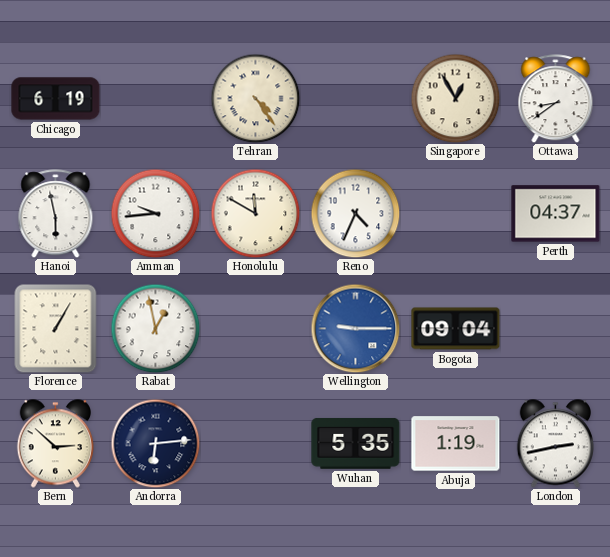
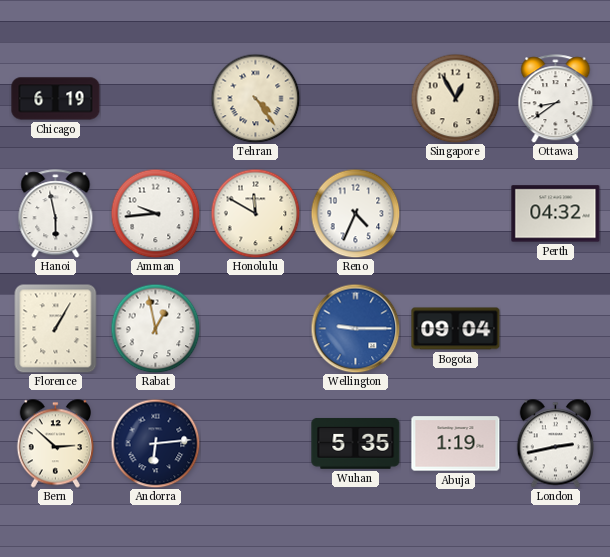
Perth: 04:37 -> 04:32
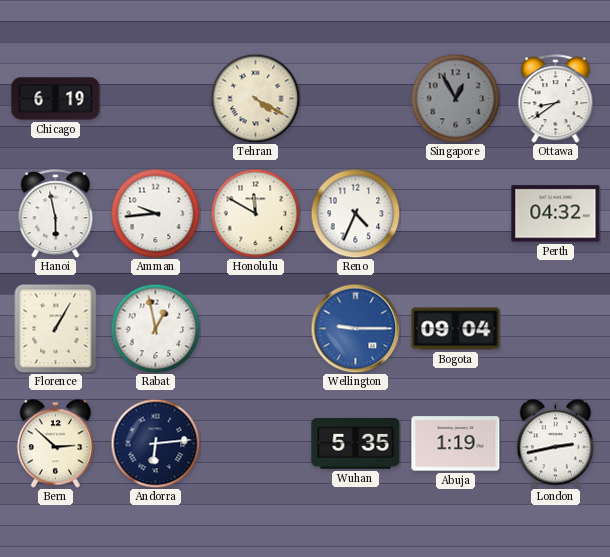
Tehran: 4:24 -> 4:20
Singapore dial: cream -> grey
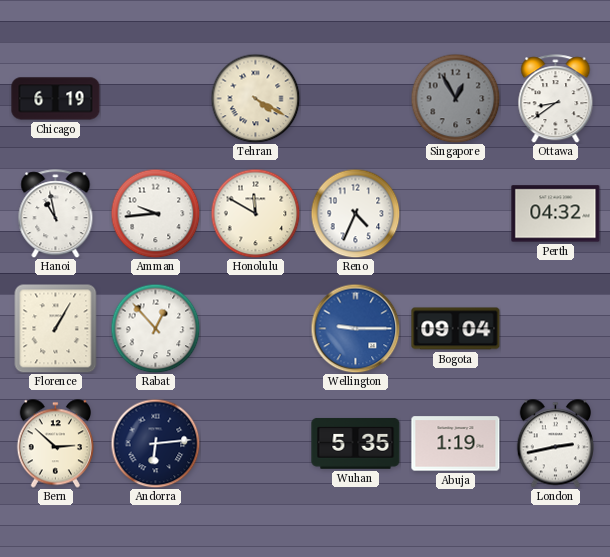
Hanoi: 5:58 -> 10:58
Rabat: 12:58 -> 12:53
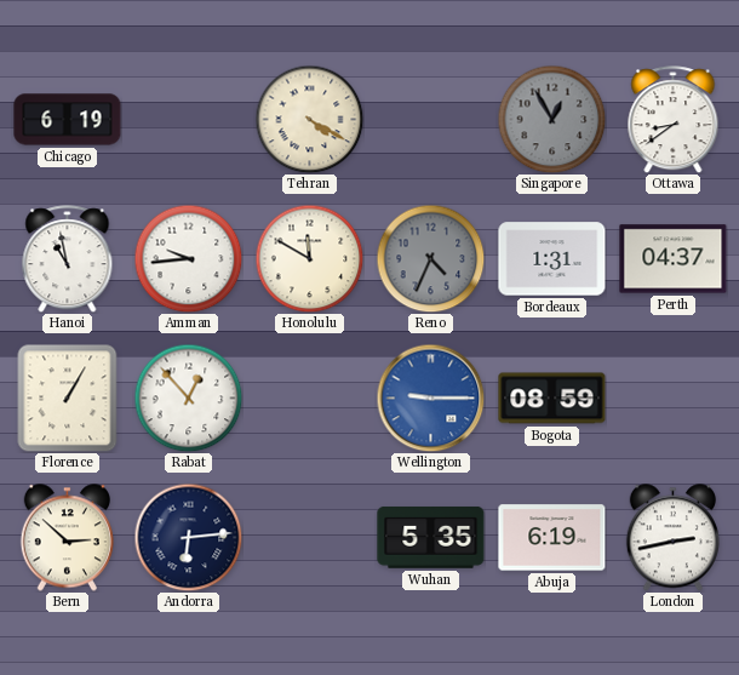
Reno dial: white -> grey
Bordeaux: none -> 1:31
Perth: 04:32 -> 04:37
Bogota: 09:04 -> 08:59
Abuja: 1:19 -> 6:19
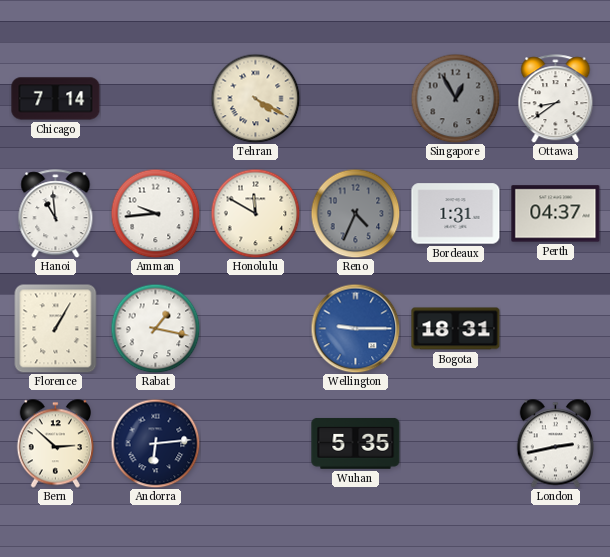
Chicago: 6:19 -> 7:14
Hanoi: 10:58 -> 10:59
Rabat: 12:53 -> 1:17
Bogota: 08:59 -> 18:31
Abuja: 6:19 -> none
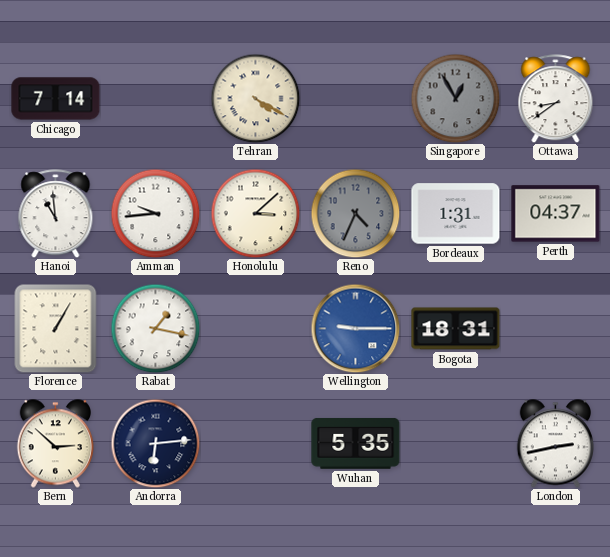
Honolulu: 11:50 -> 3:08
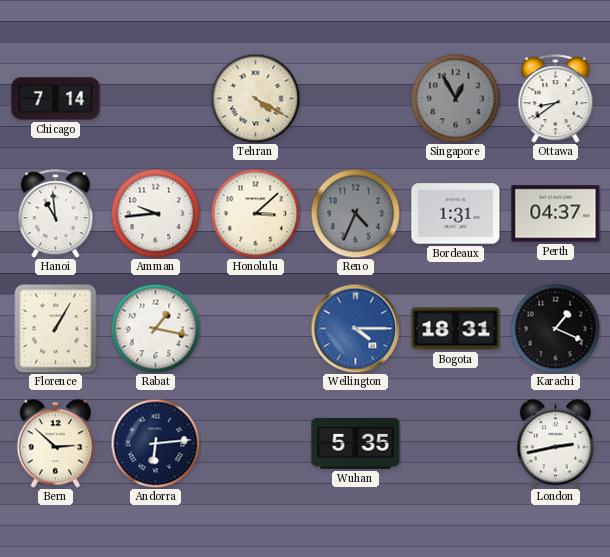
Wellington: 9:15 -> 4:15
Karachi: none -> 1:19
